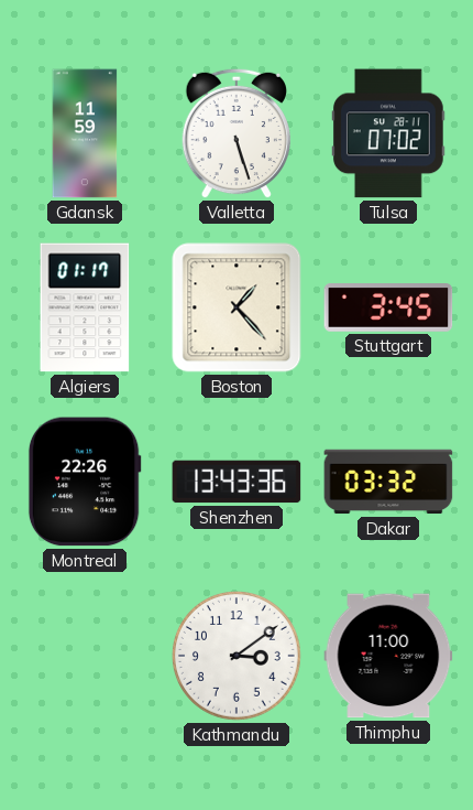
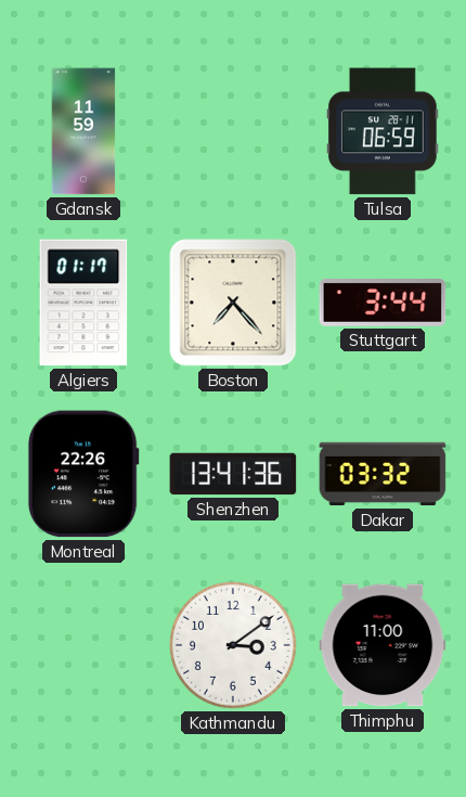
Valletta: 5:27 -> none
Tulsa: 07:02 -> 06:59
Boston: 1:23 -> 7:23
Stuttgart: 3:45 -> 3:44
Shenzhen: 13:43 -> 13:41
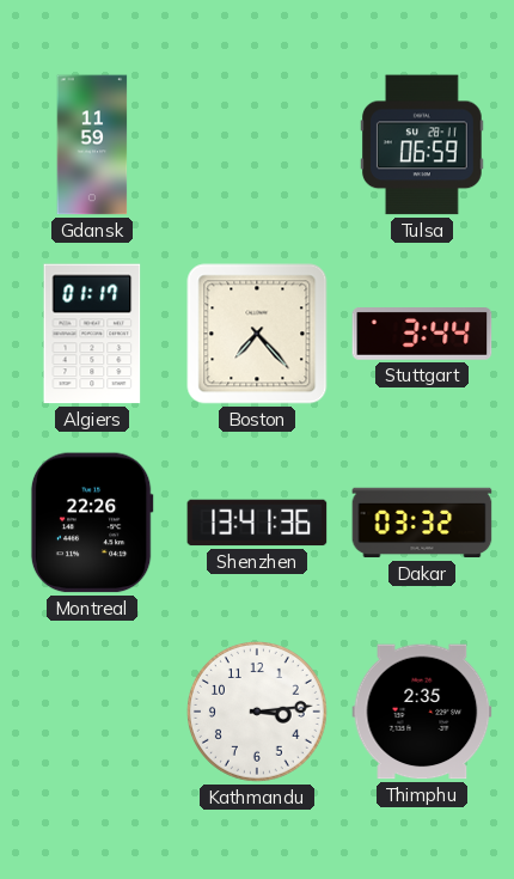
Kathmandu: 3:09 -> 3:14
Thimphu: 11:00 -> 2:35
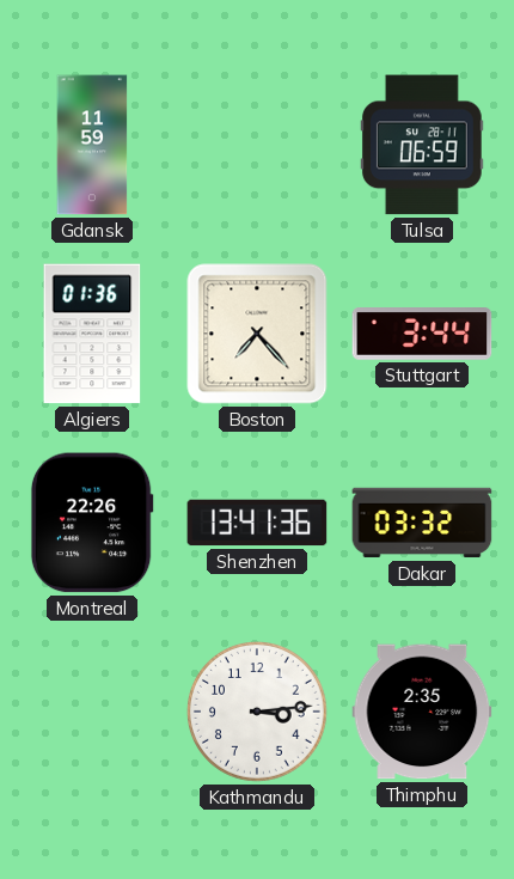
Algiers: 01:17 -> 01:36
